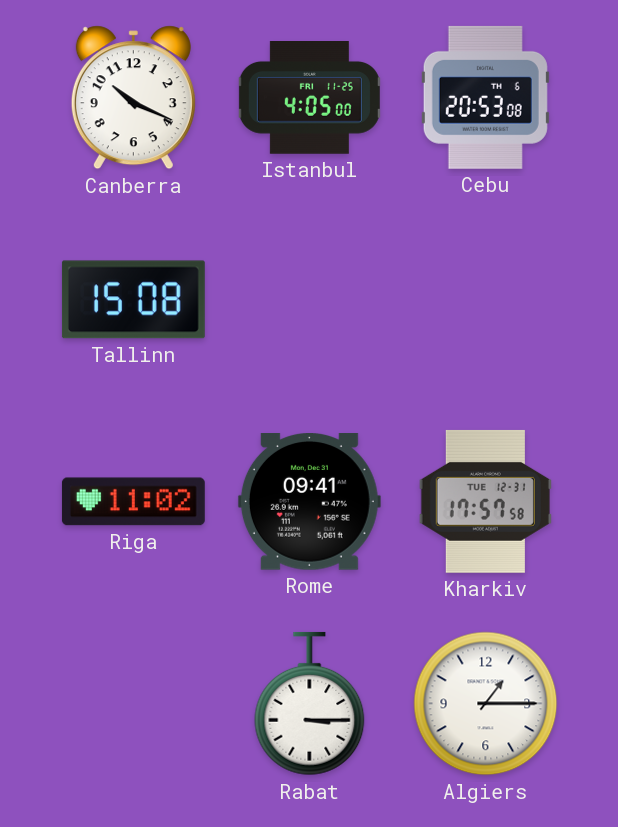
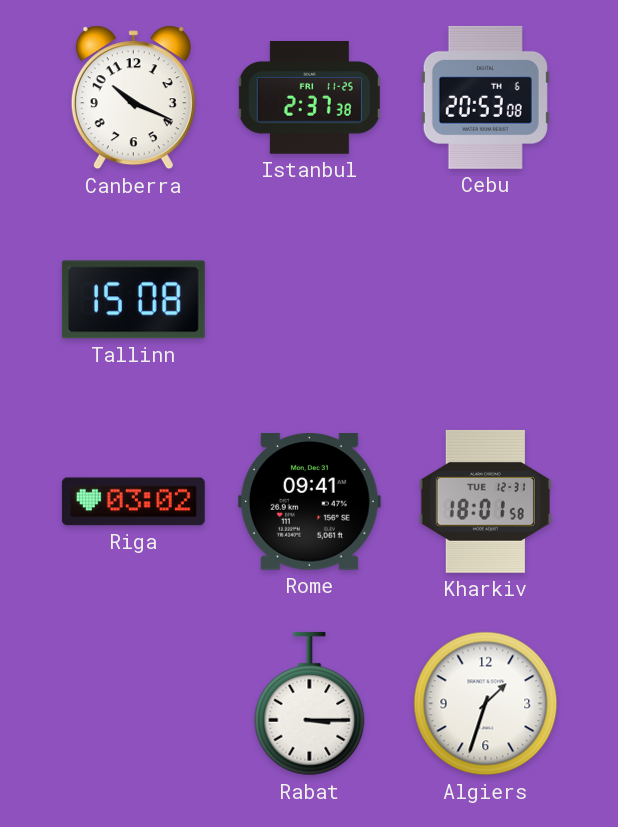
Istanbul: 4:05 -> 2:37
Riga: 11:02 -> 03:02
Kharkiv: 17:57 -> 18:01
Algiers: 1:15 -> 1:33
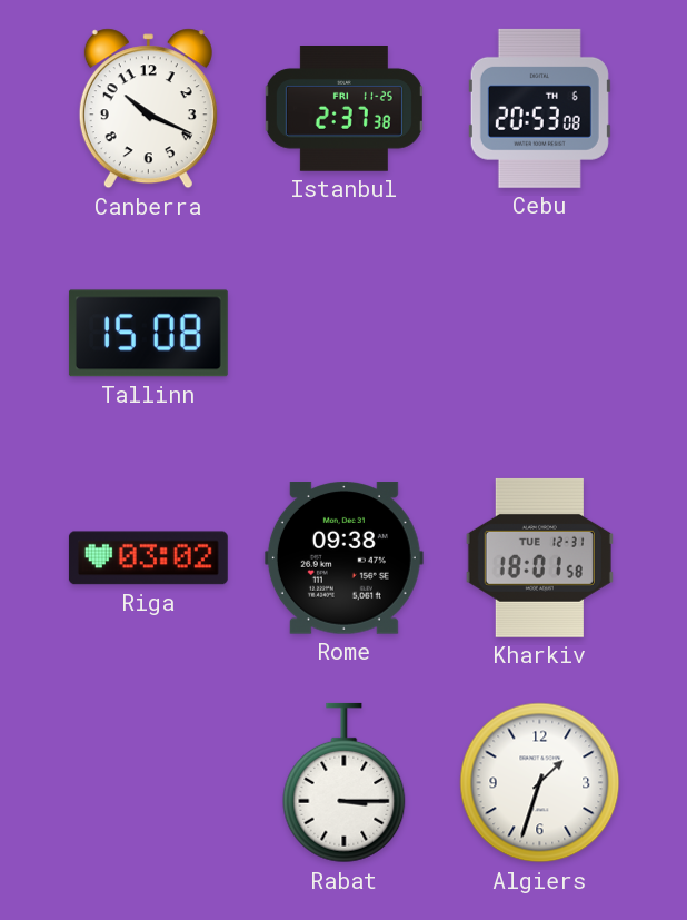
Rome: 09:41 -> 09:38
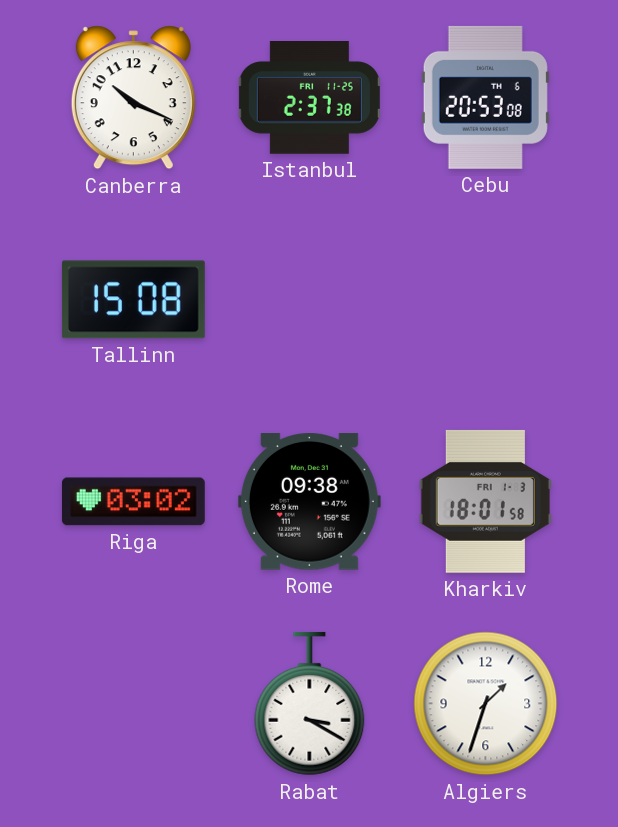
Kharkiv date: TUE 12-31 -> FRI 1-3
Rabat: 3:15 -> 3:20
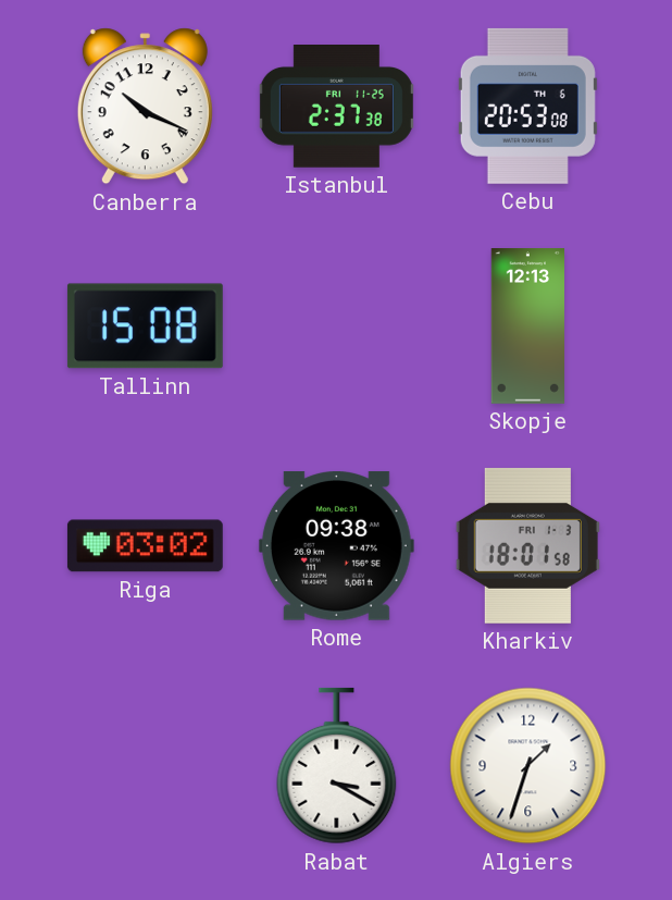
Skopje: none -> 12:13
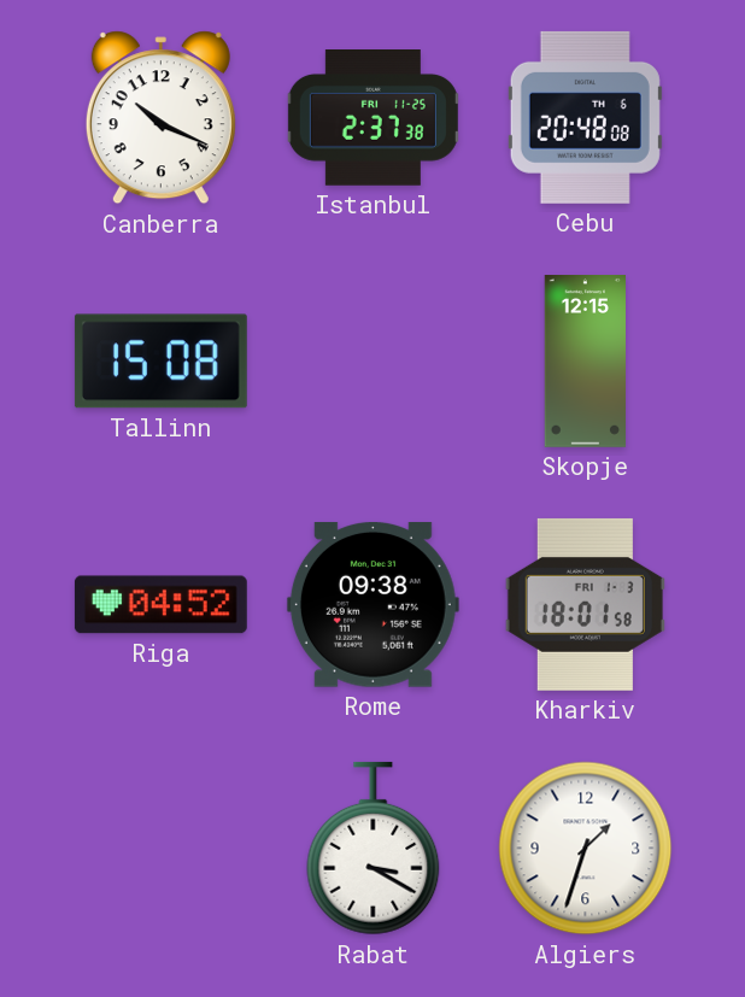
Cebu: 20:53 -> 20:48
Skopje: 12:13 -> 12:15
Riga: 03:02 -> 04:52
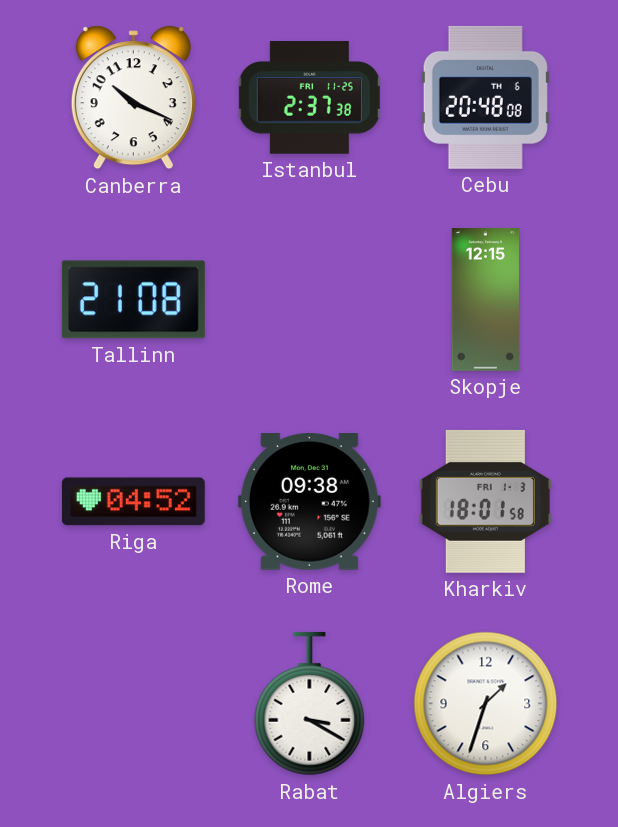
Tallinn: 15:08 -> 21:08
